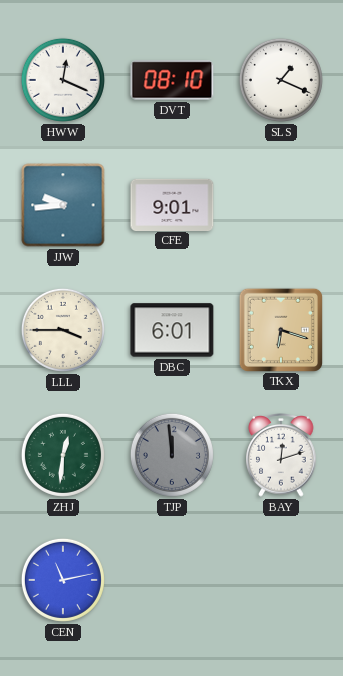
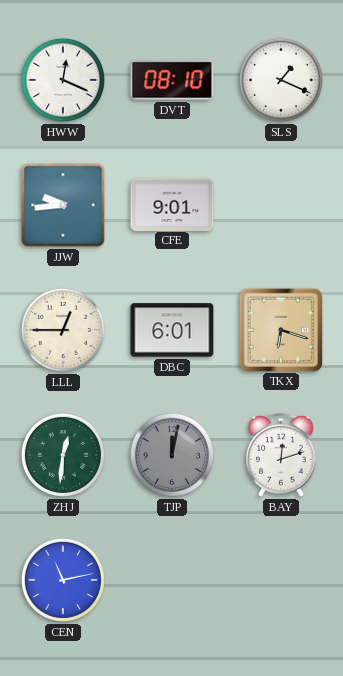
LLL: 3:45 -> 12:45
TJP: 11:59 -> 12:02
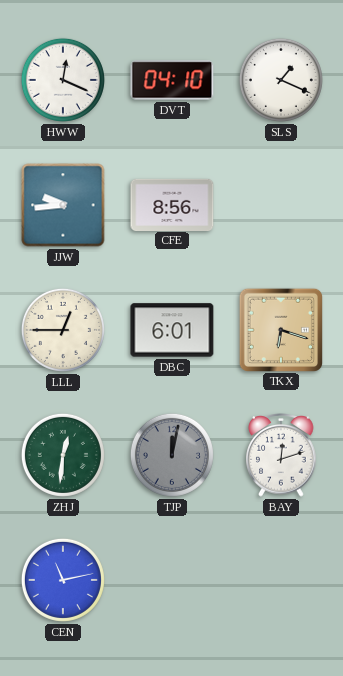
DVT: 08:10 -> 04:10
CFE: 9:01 -> 8:56
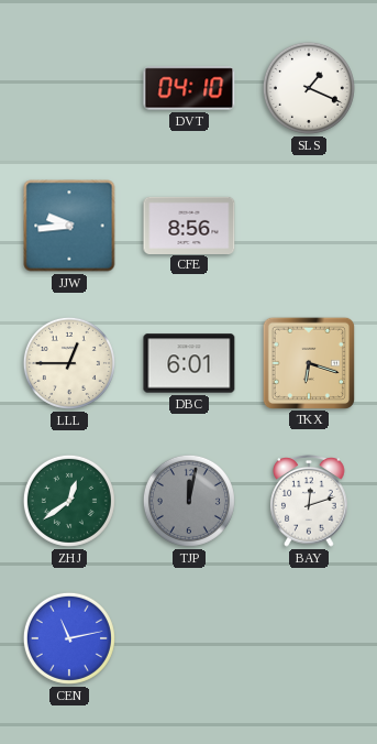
HWW: 12:19 -> none
ZHJ: 12:31 -> 12:39
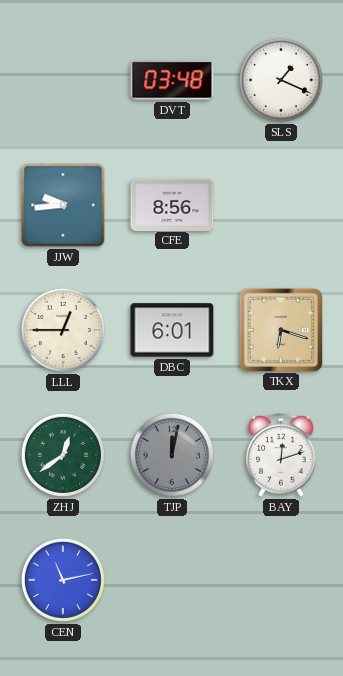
DVT: 04:10 -> 03:48
